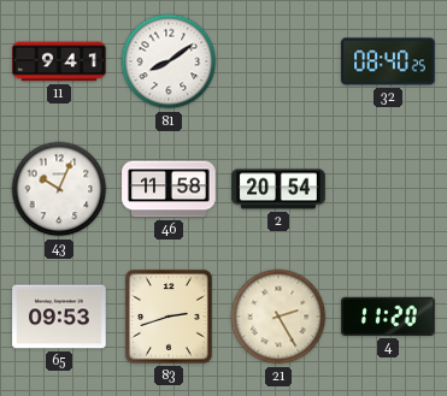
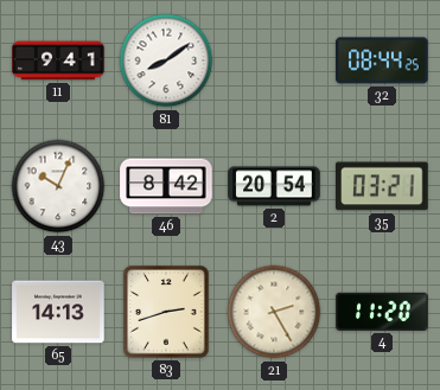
32: 08:40 -> 08:44
46: 11:58 -> 8:42
35: none -> 03:21
65: 09:53 -> 14:13
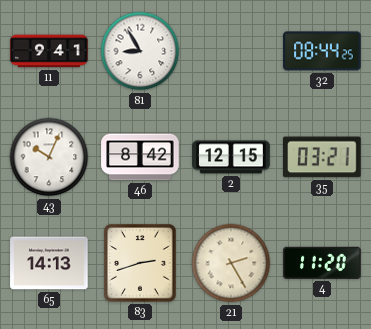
81: 8:09 -> 8:55
2: 20:54 -> 12:15
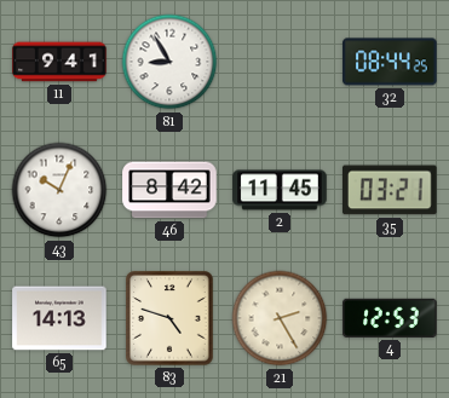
2: 12:15 -> 11:45
83: 2:42 -> 4:48
4: 11:20 -> 12:53
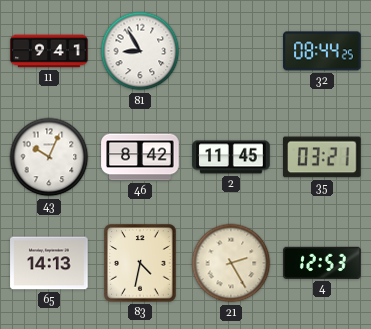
83: 4:48 -> 4:32
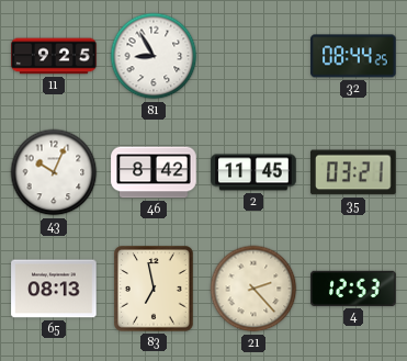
11: 9:41 -> 9:25
65: 14:13 -> 08:13
83: 4:32 -> 6:58
21: 2:25 -> 2:23
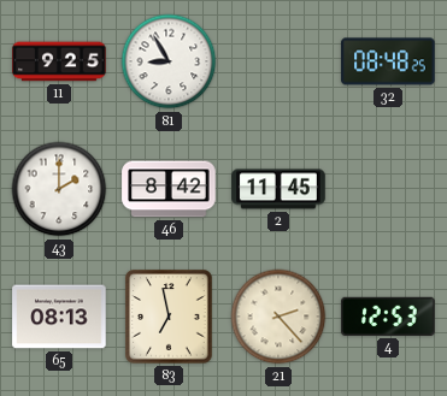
32: 08:44 -> 08:48
43: 10:04 -> 2:00
35: 03:21 -> none
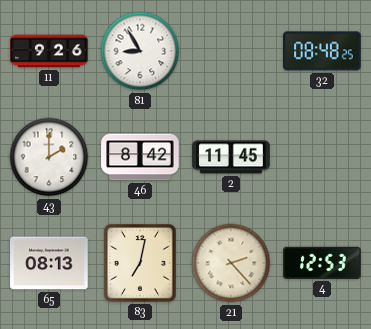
11: 9:25 -> 9:26
83: 6:58 -> 7:02
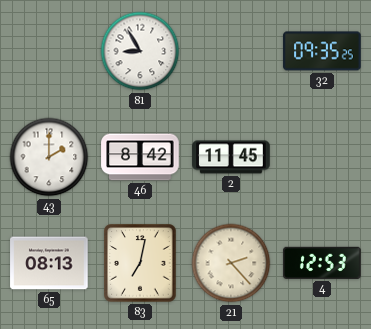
11: 9:26 -> none
32: 08:48 -> 09:35
